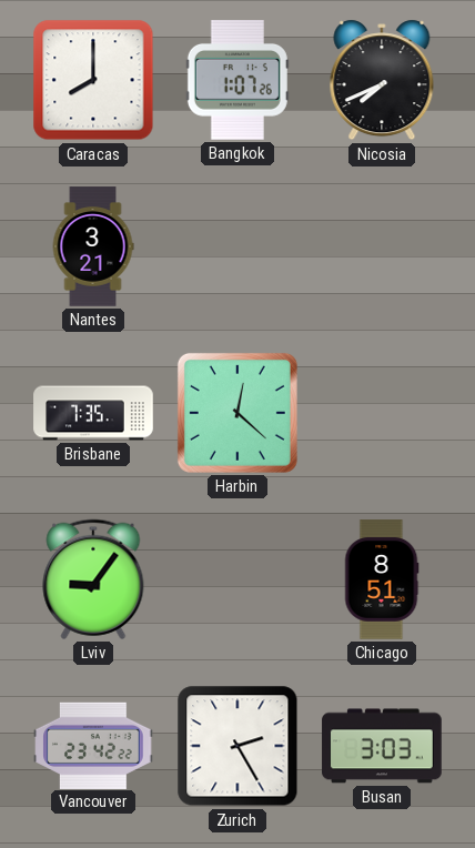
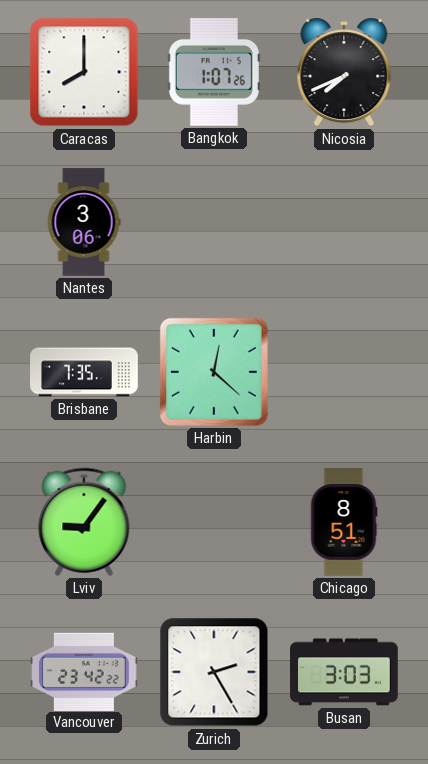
Nantes: 3:21 -> 3:06
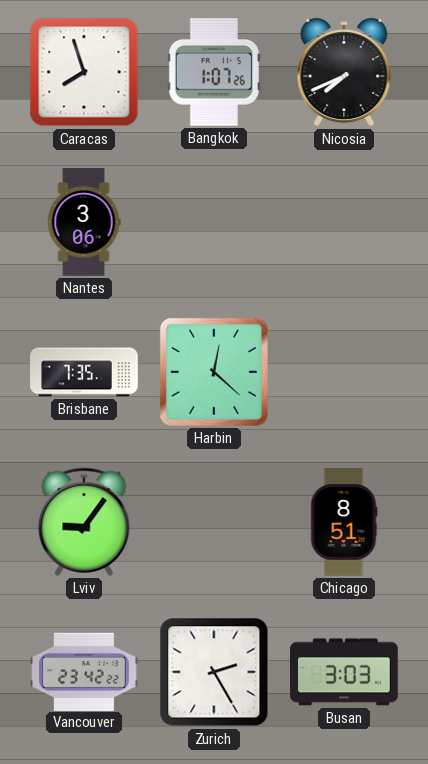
Caracas: 8:00 -> 7:57
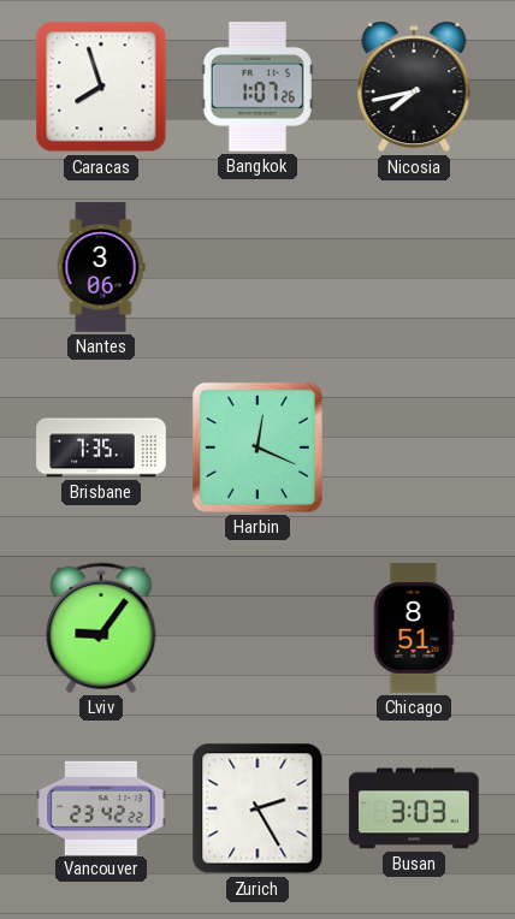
Nicosia: 7:41 -> 7:43
Harbin: 12:22 -> 12:19
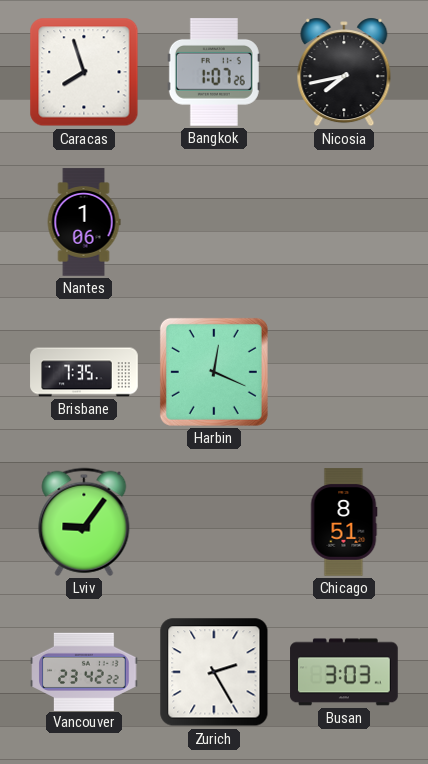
Nantes: 3:06 -> 1:06
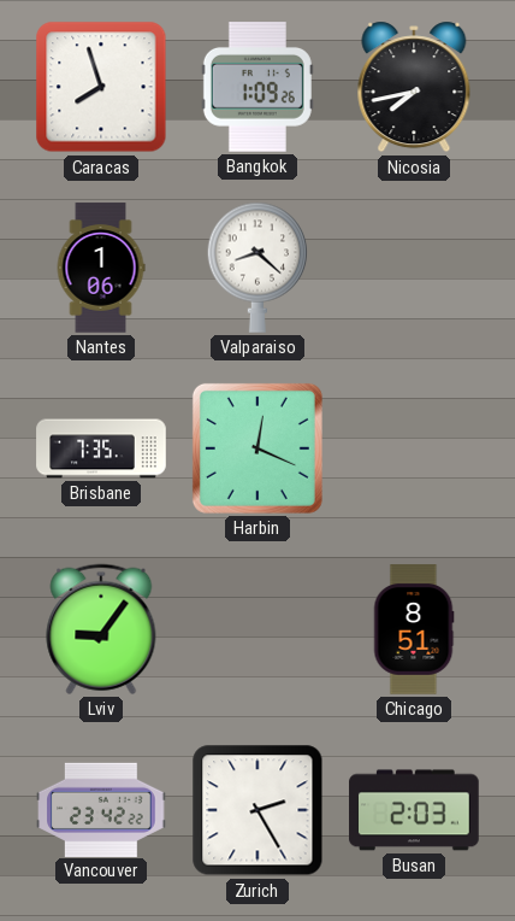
Bangkok: 1:07 -> 1:09
Valparaiso: none -> 8:22
Busan: 3:03 -> 2:03
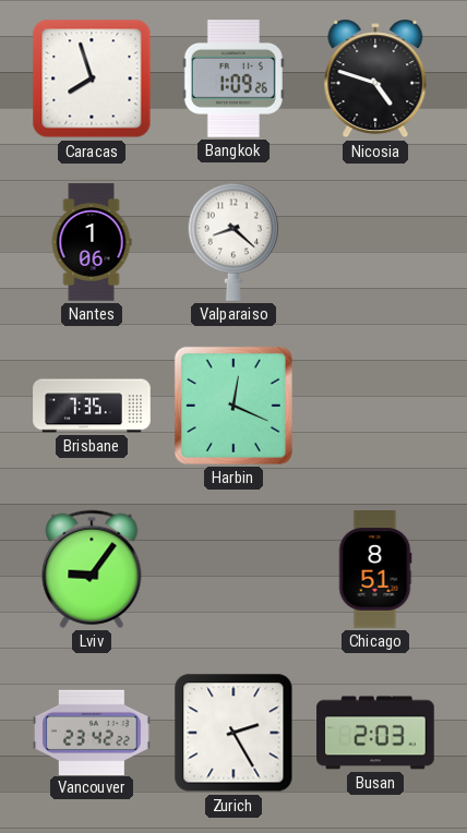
Nicosia: 7:43 -> 4:48
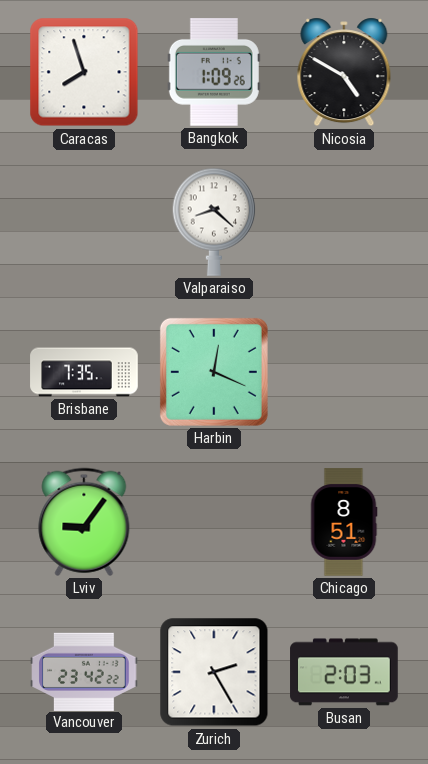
Nicosia: 4:48 -> 4:50
Nantes: 1:06 -> none
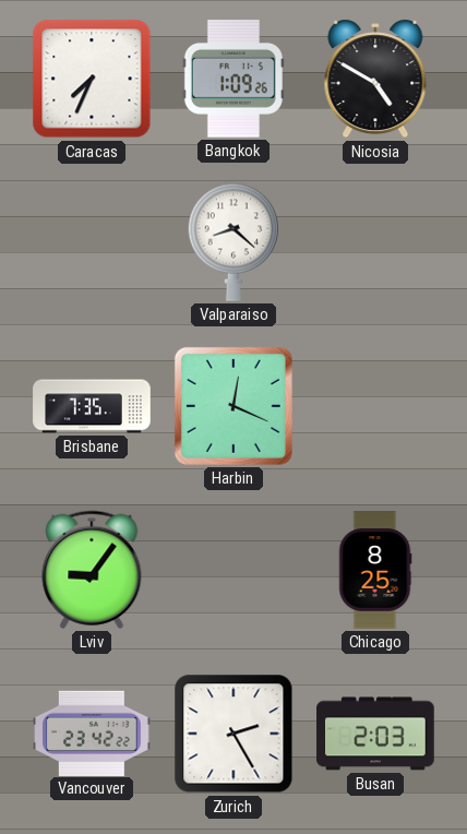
Caracas: 7:57 -> 7:34
Chicago: 8:51 -> 8:25
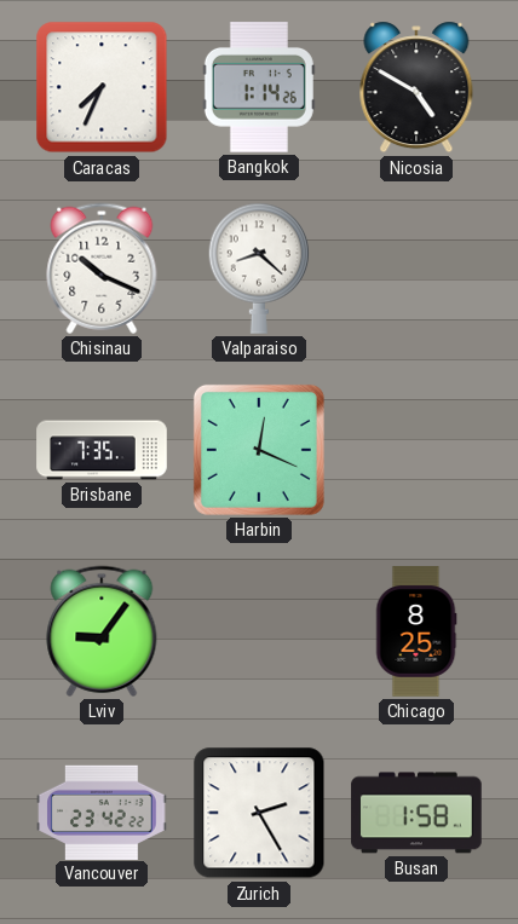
Bangkok: 1:09 -> 1:14
Chisinau: none -> 10:19
Busan: 2:03 -> 1:58
